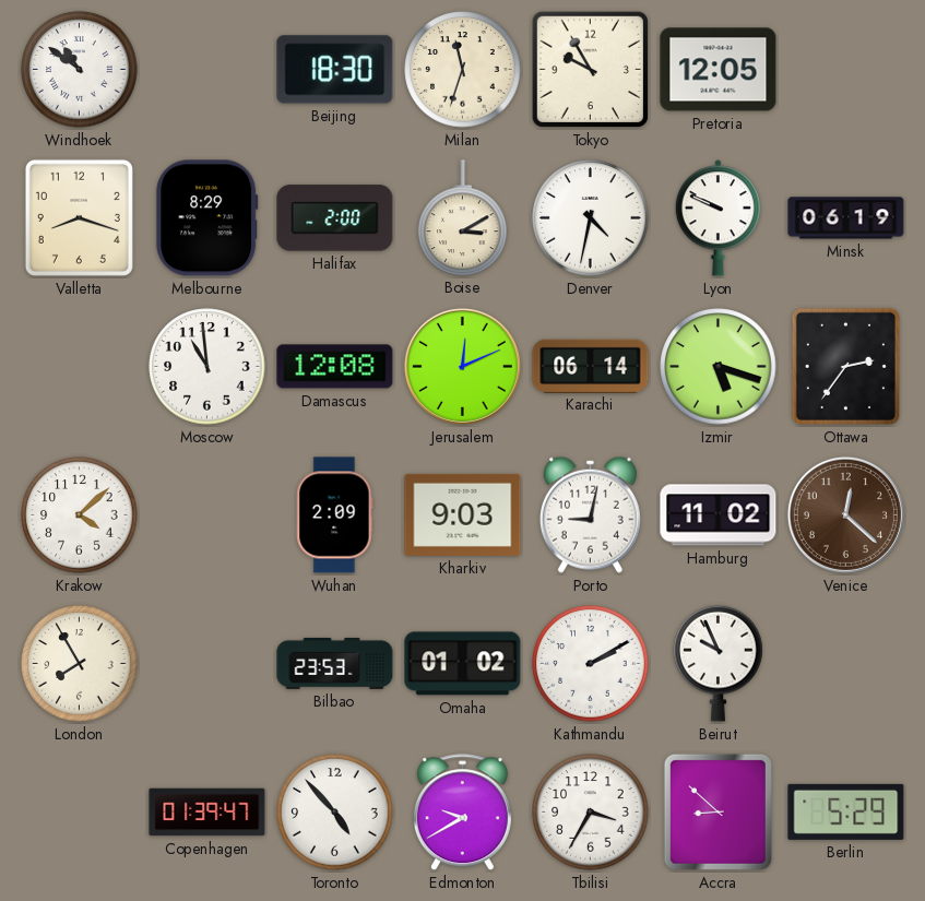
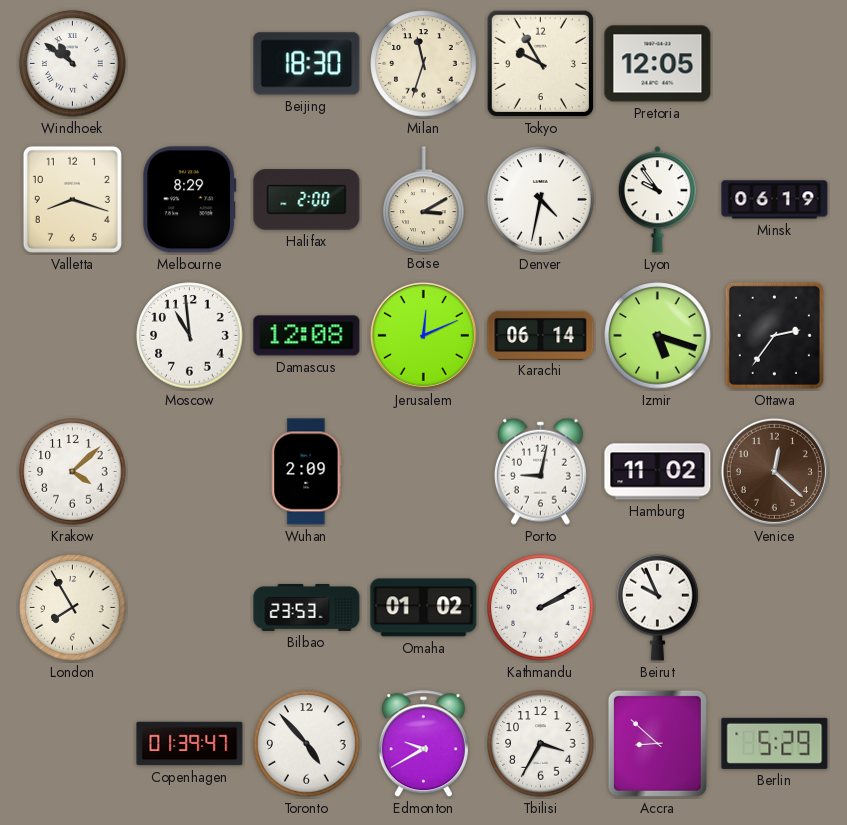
Lyon: 9:49 -> 9:54
Kharkiv: 9:03 -> none
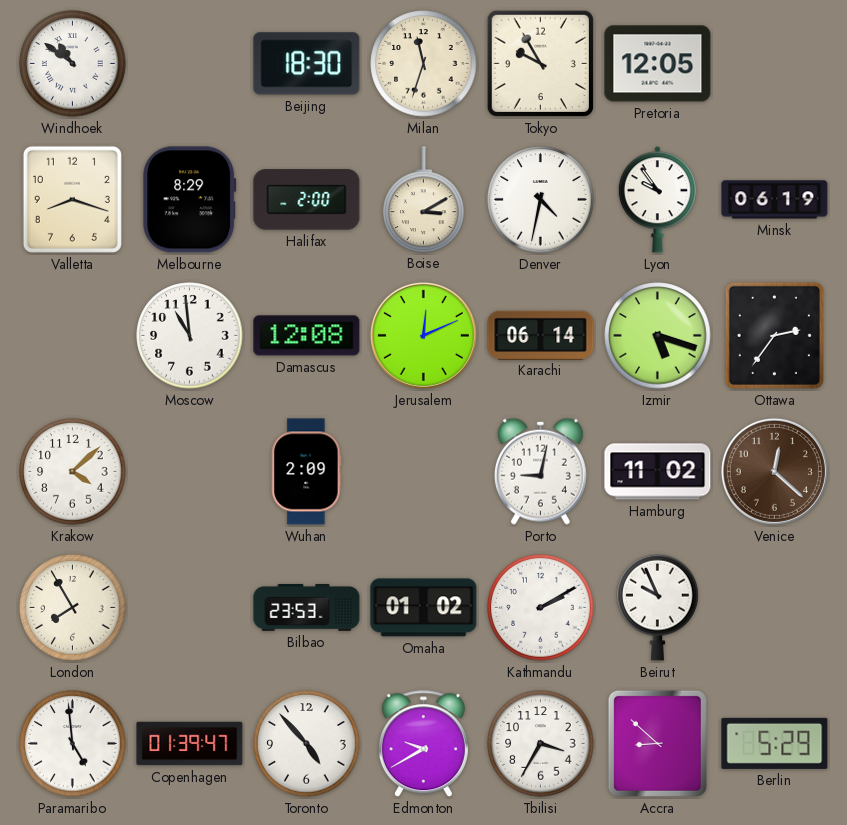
Paramaribo: none -> 4:59
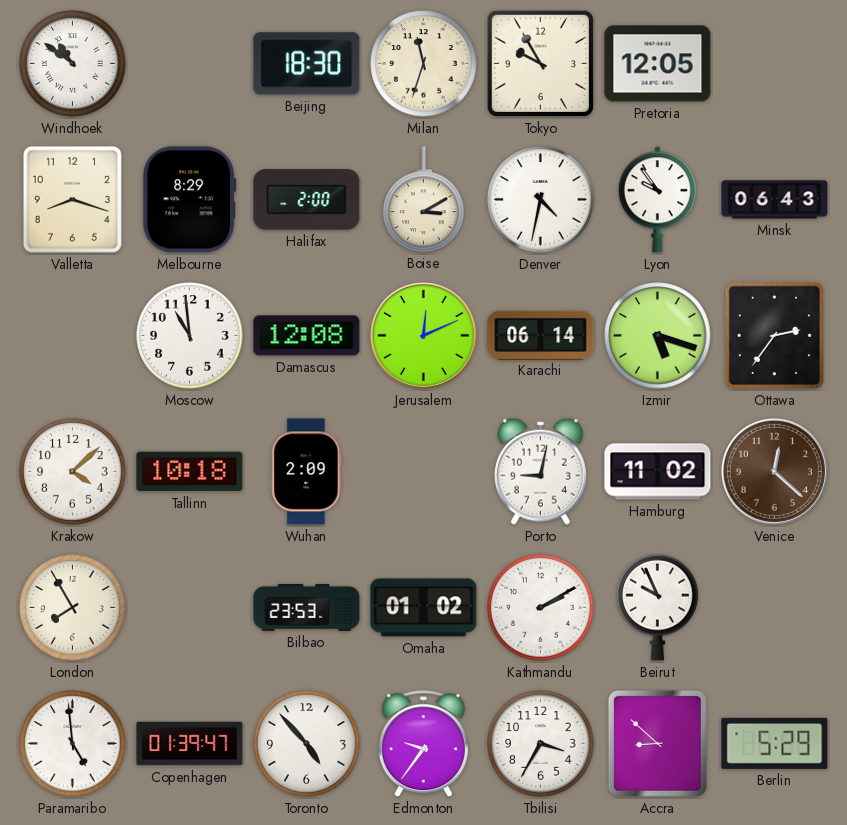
Minsk: 06:19 -> 06:43
Tallinn: none -> 10:18
Edmonton: 9:40 -> 9:36
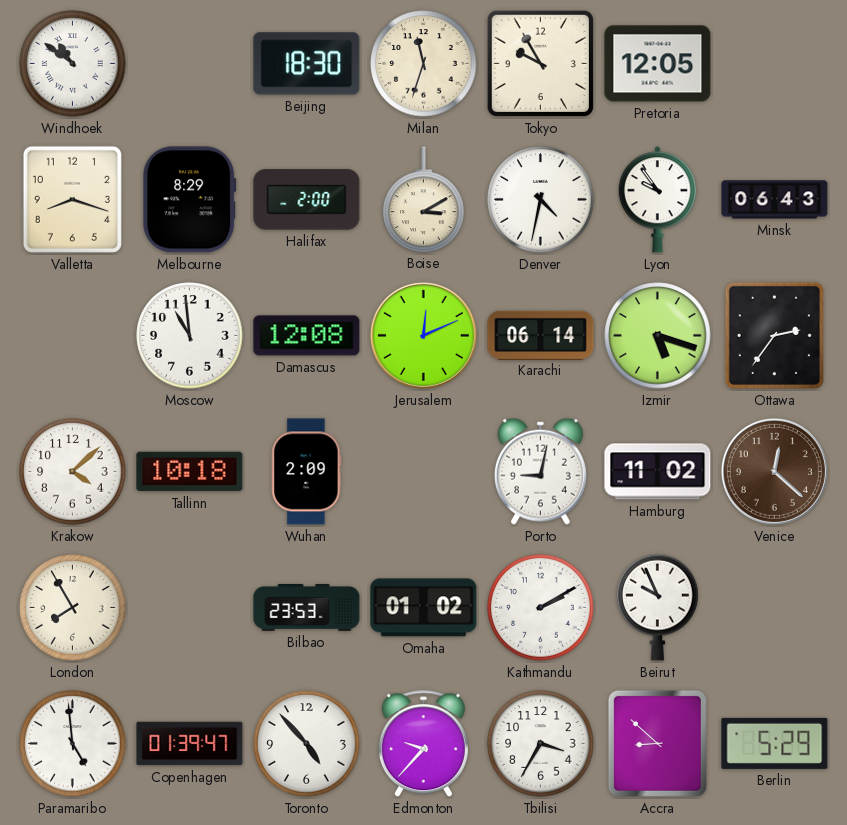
Edmonton: 9:36 -> 9:37
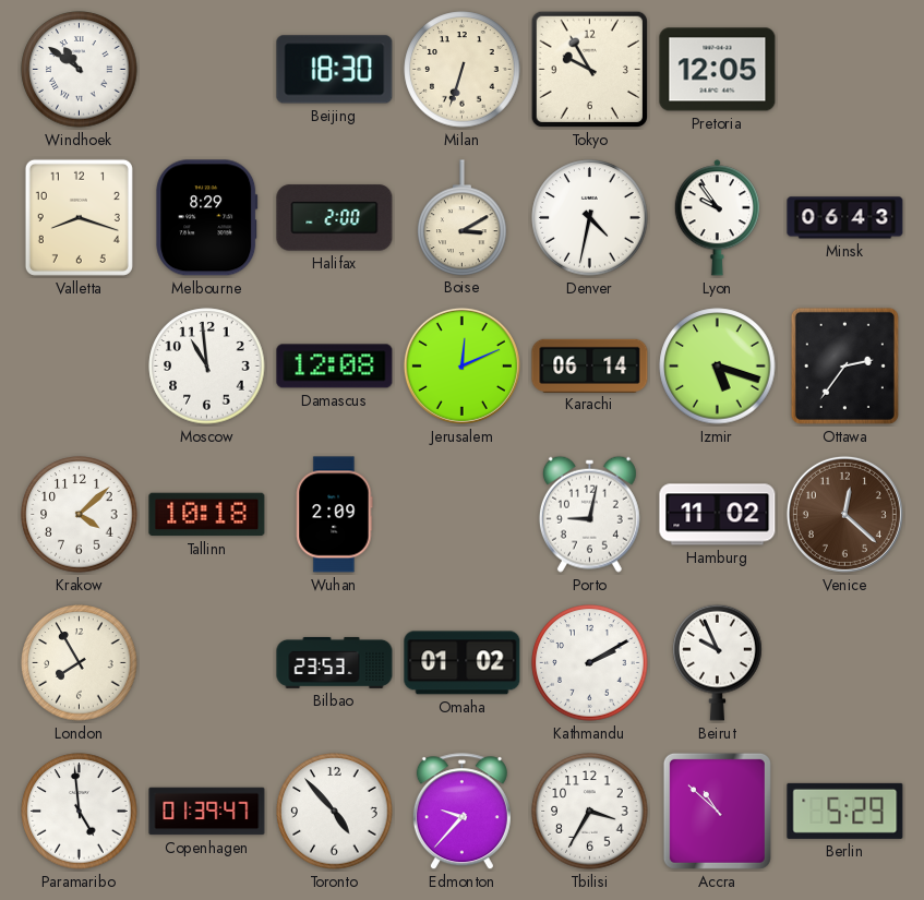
Milan: 11:33 -> 6:33
Accra: 8:52 -> 10:52
